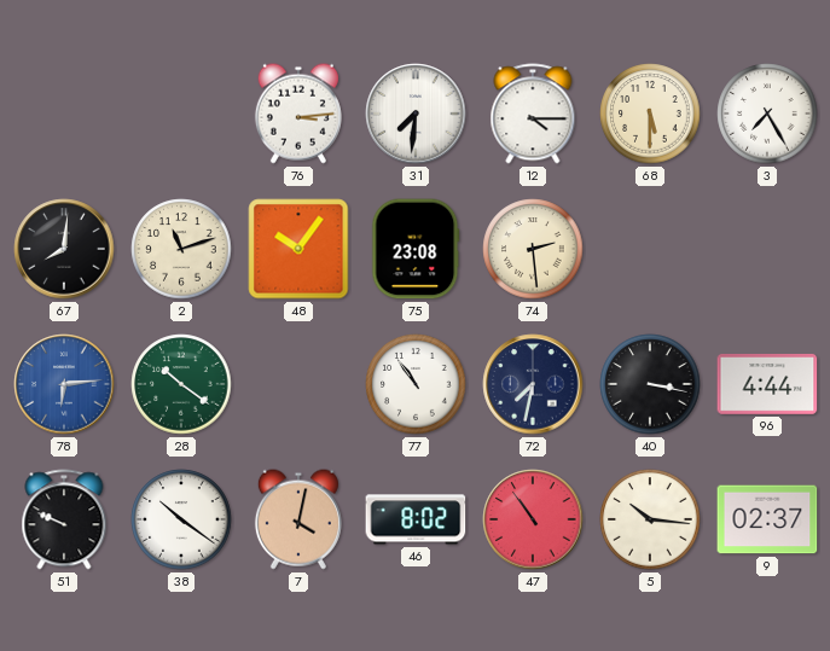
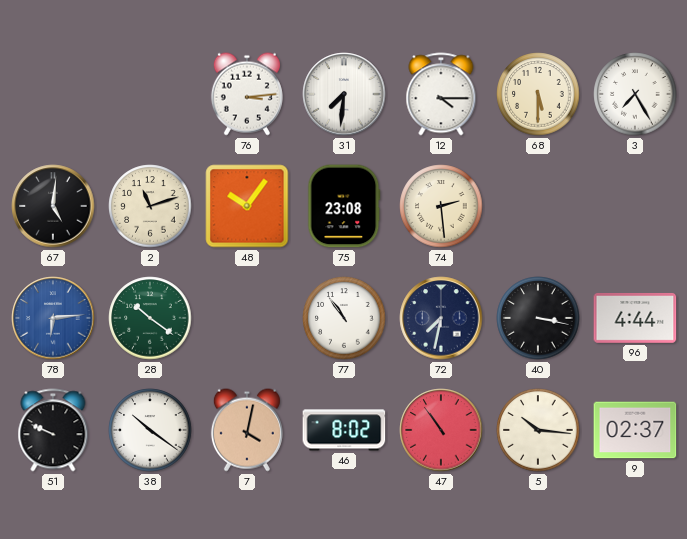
67: 8:01 -> 5:01
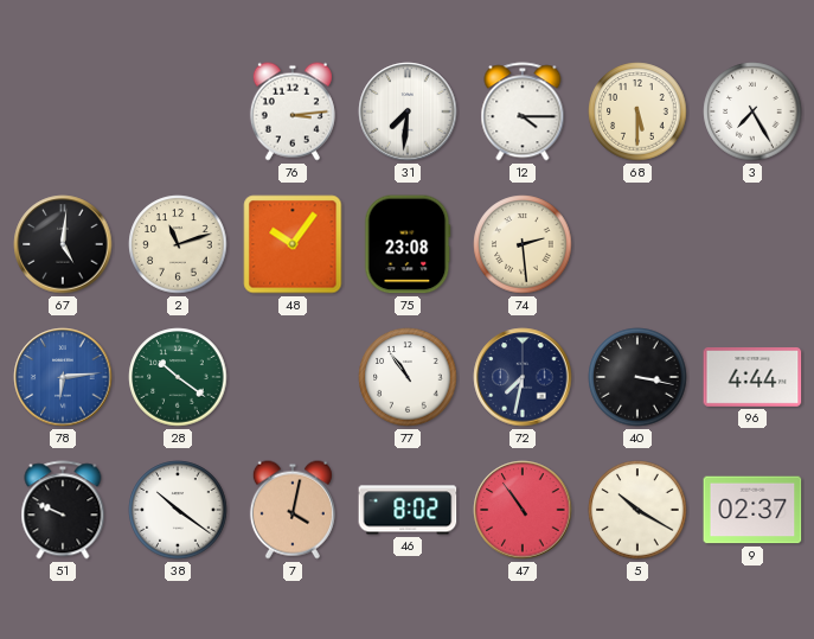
5: 10:16 -> 10:20
